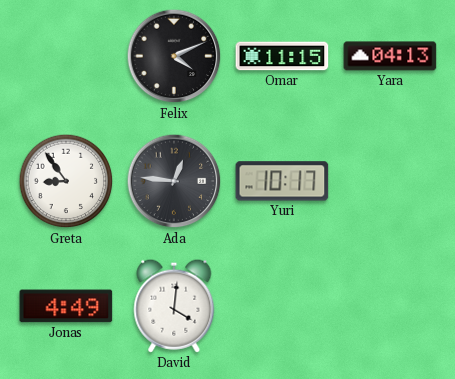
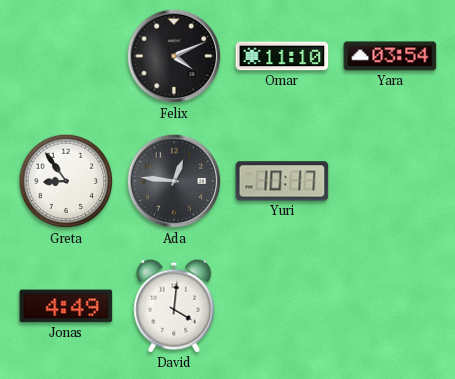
Omar: 11:15 -> 11:10
Yara: 04:13 -> 03:54
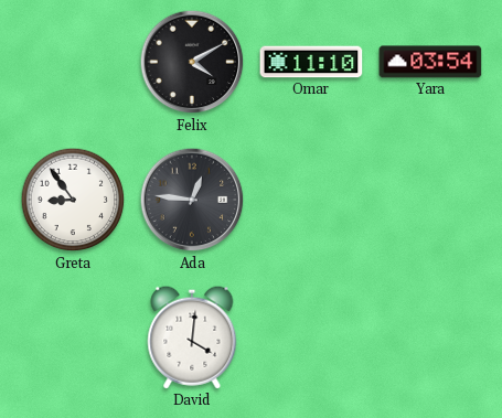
Felix: 4:11 -> 4:10
Yuri: 10:17 -> none
Jonas: 4:49 -> none
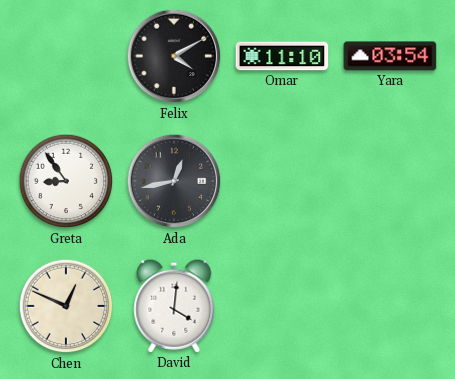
Ada: 12:46 -> 12:43
Chen: none -> 12:49
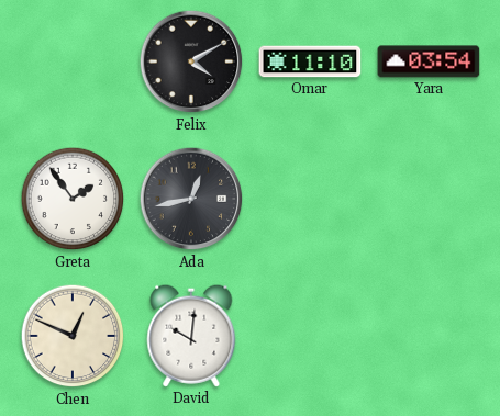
Greta: 8:54 -> 1:54
David: 4:01 -> 10:01
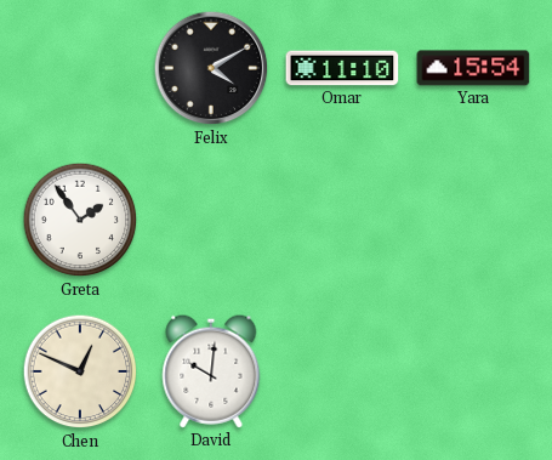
Yara: 03:54 -> 15:54
Ada: 12:43 -> none
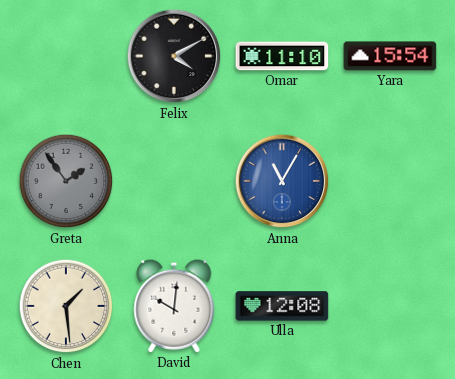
Greta dial: white -> grey
Anna: none -> 11:05
Chen: 12:49 -> 1:29
Ulla: none -> 12:08
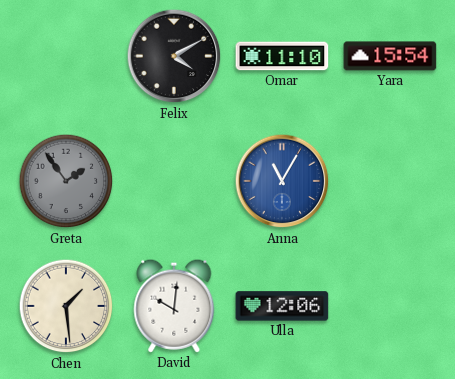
Ulla: 12:08 -> 12:06
